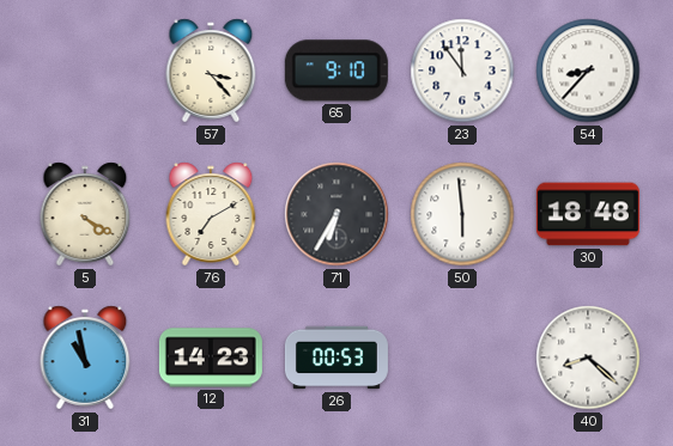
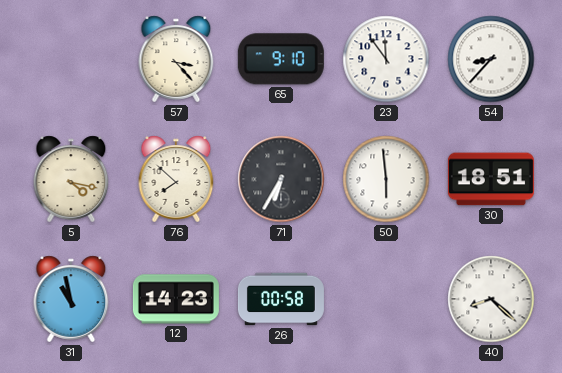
5: 4:20 -> 4:17
76: 7:10 -> 7:52
30: 18:48 -> 18:51
26: 00:53 -> 00:58
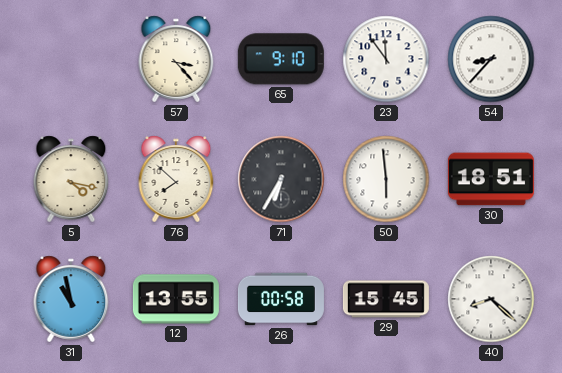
12: 14:23 -> 13:55
29: none -> 15:45
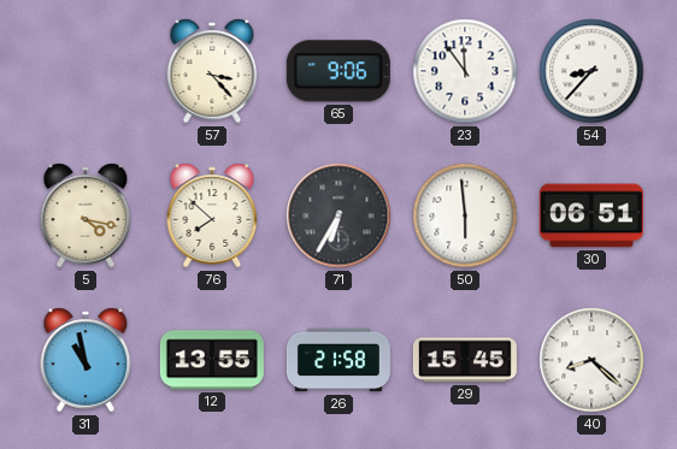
65: 9:10 -> 9:06
30: 18:51 -> 06:51
26: 00:58 -> 21:58
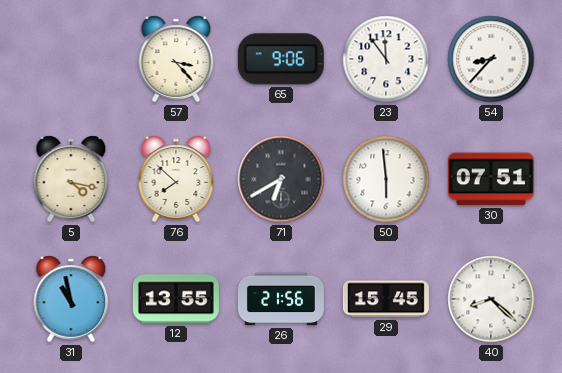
71: 6:35 -> 6:40
30: 06:51 -> 07:51
26: 21:58 -> 21:56
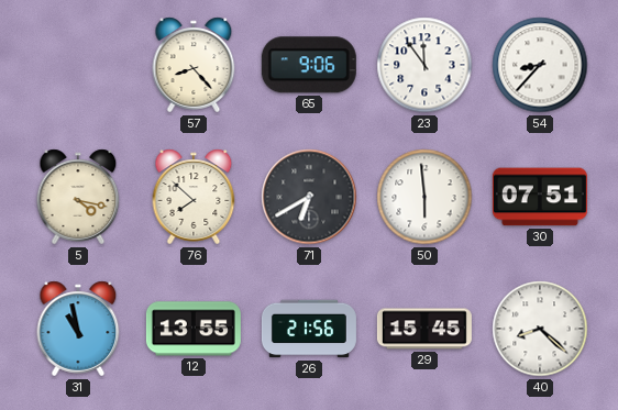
57: 3:23 -> 8:23
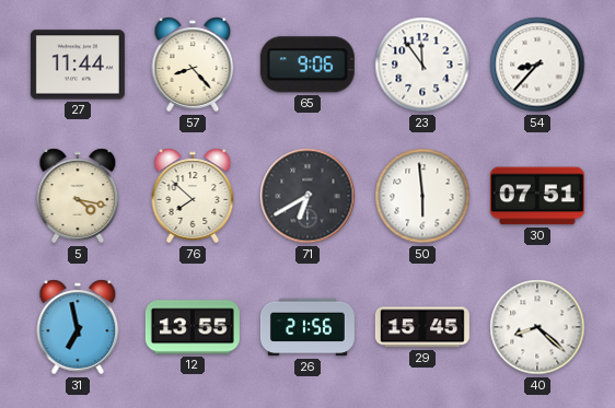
27: none -> 11:44
31: 10:58 -> 6:58
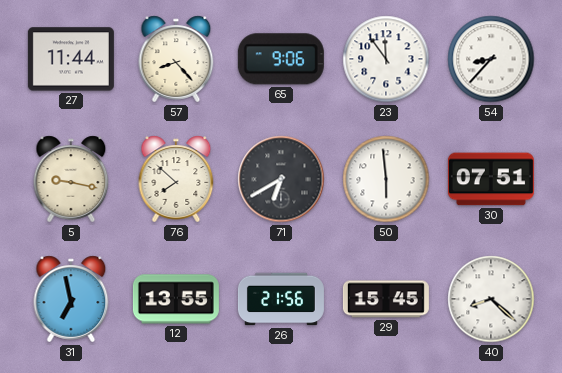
5: 4:17 -> 9:17
